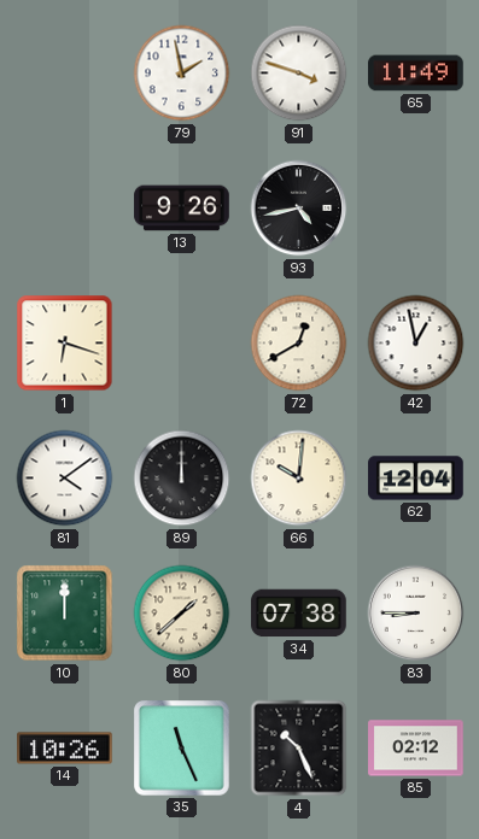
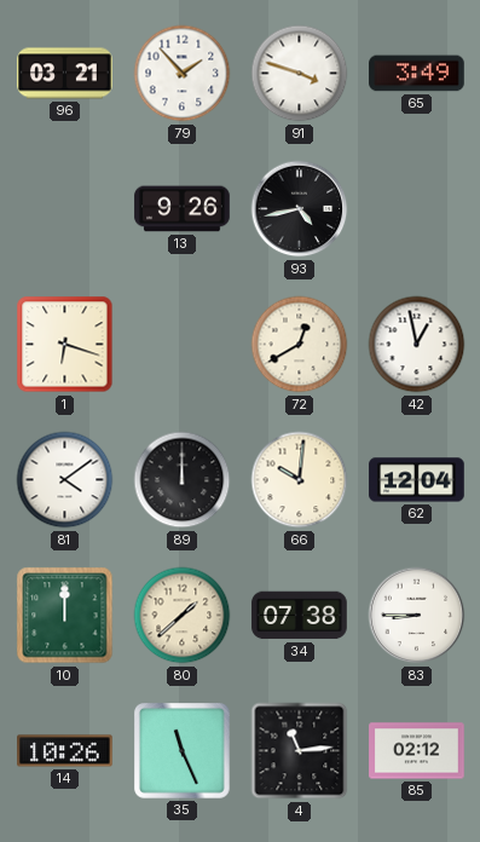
96: none -> 03:21
79: 1:58 -> 1:53
65: 11:49 -> 3:49
4: 10:26 -> 11:14
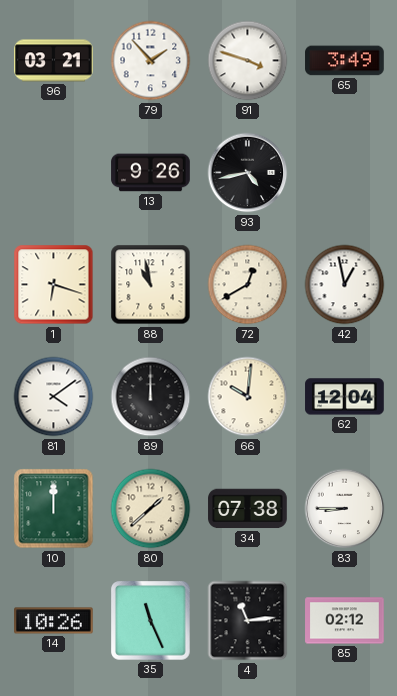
88: none -> 10:58
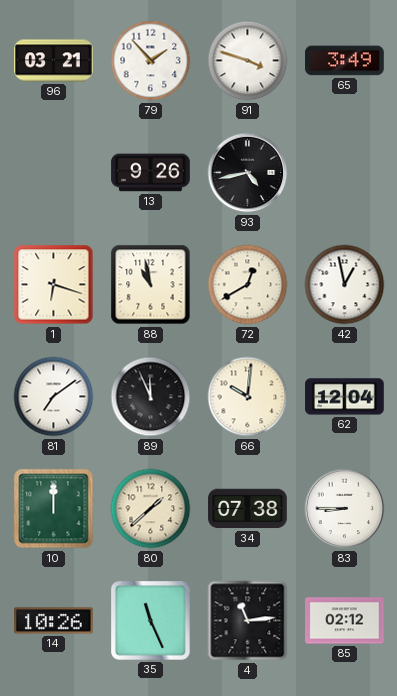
81: 4:09 -> 7:09
89: 12:00 -> 11:56
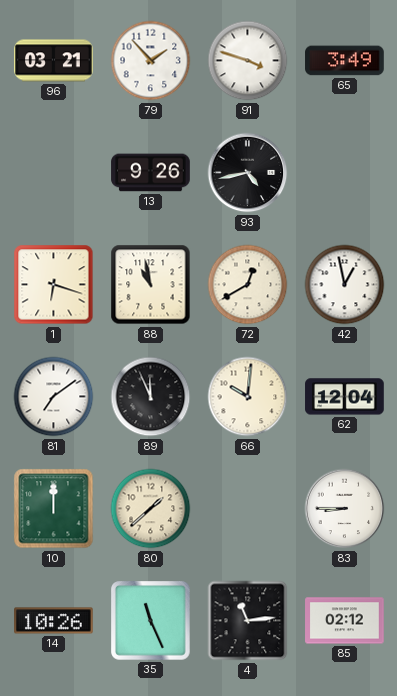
34: 07:38 -> none
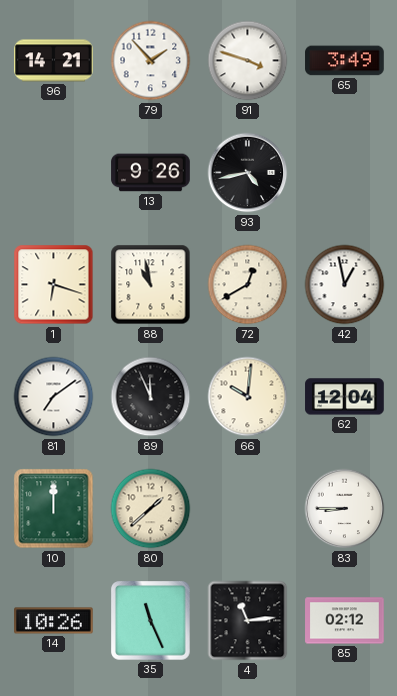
96: 03:21 -> 14:21
